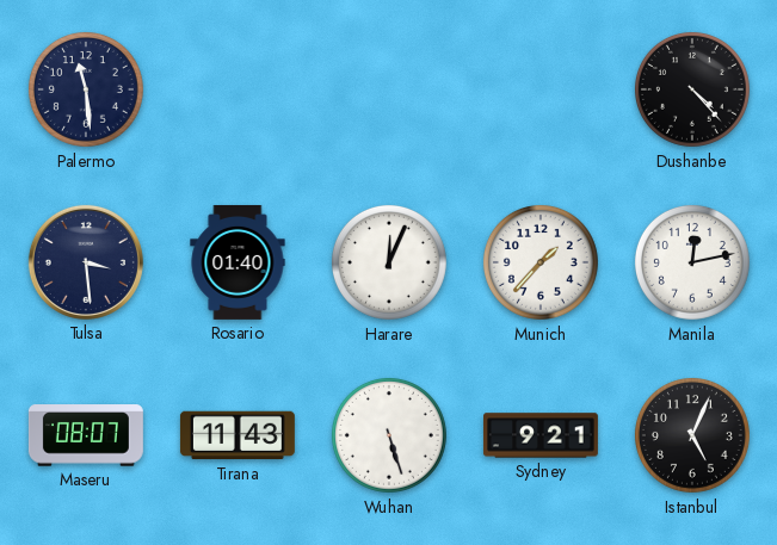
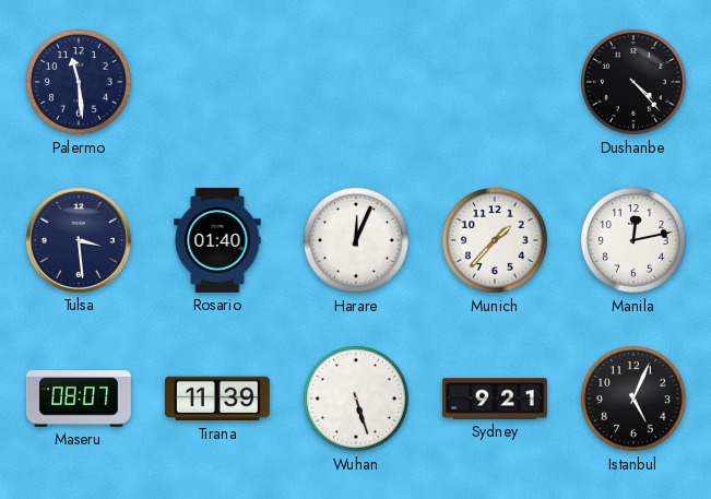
Tirana: 11:43 -> 11:39
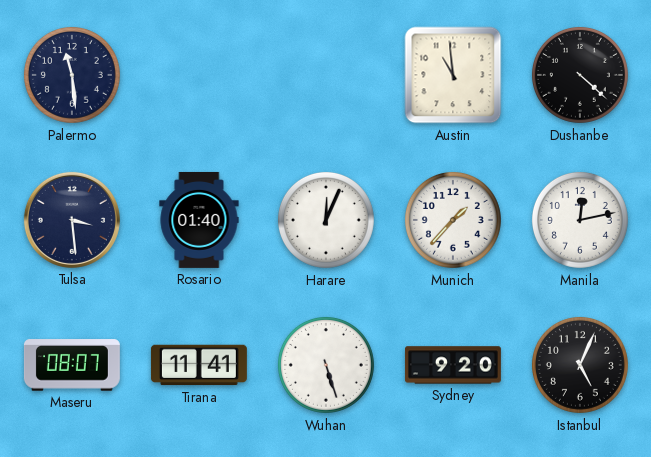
Austin: none -> 10:59
Dushanbe: 4:23 -> 4:22
Tirana: 11:39 -> 11:41
Sydney: 9:21 -> 9:20
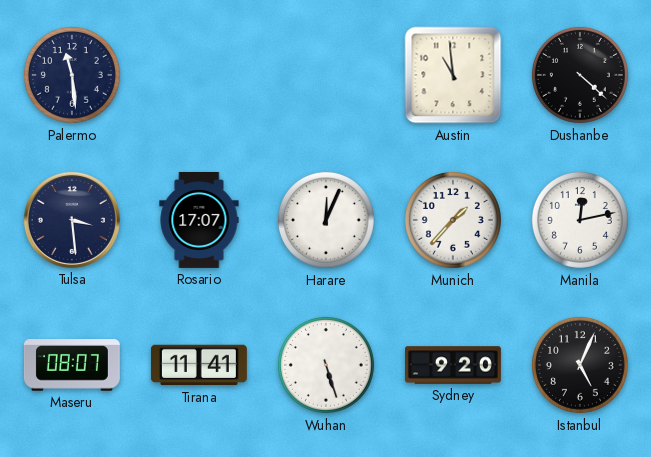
Rosario: 01:40 -> 17:07
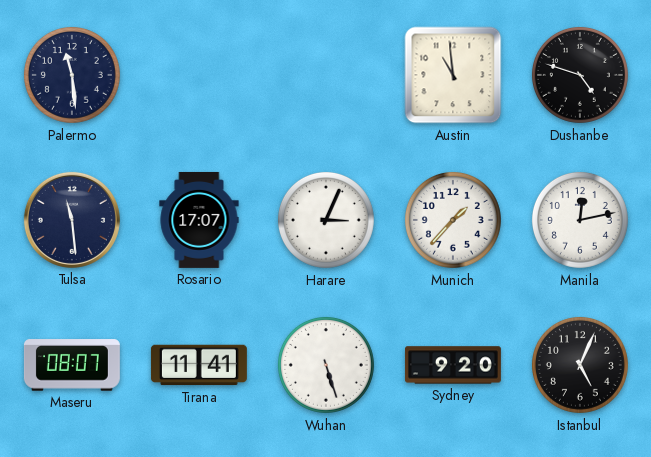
Dushanbe: 4:22 -> 4:48
Tulsa: 3:29 -> 11:29
Harare: 12:04 -> 3:04
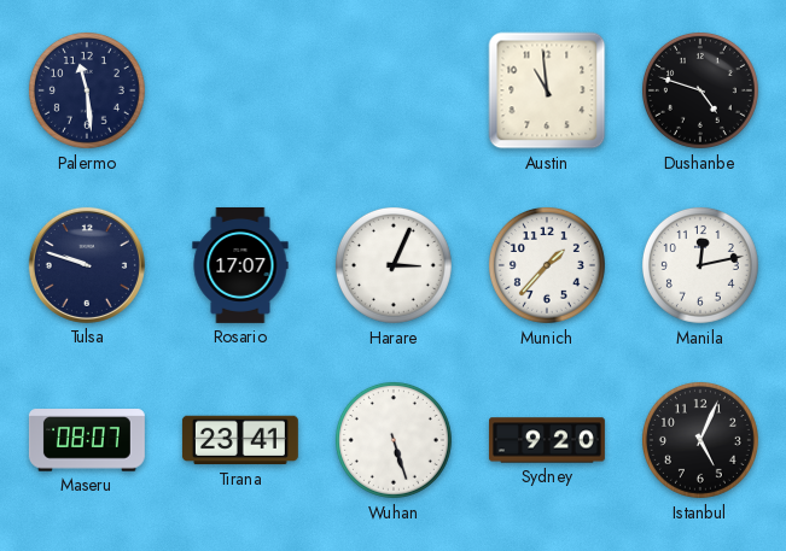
Tulsa: 11:29 -> 9:48
Tirana: 11:41 -> 23:41
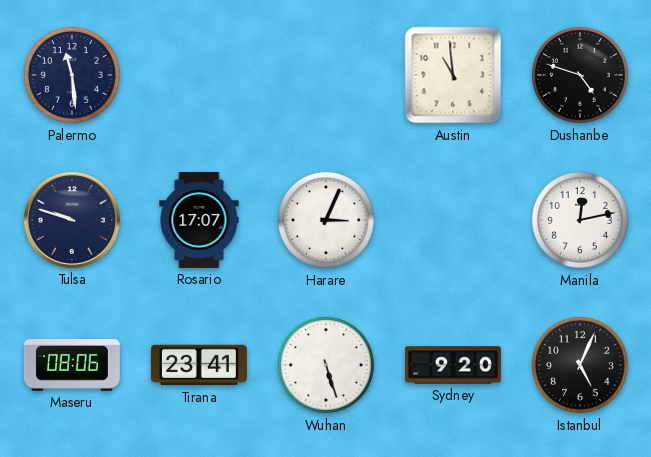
Munich: 1:37 -> none
Maseru: 08:07 -> 08:06
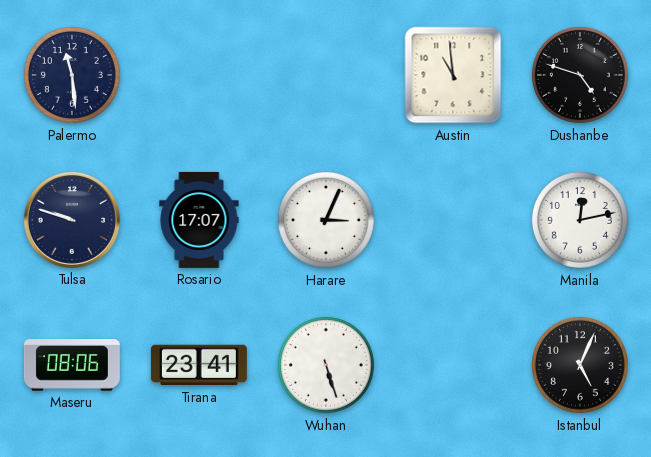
Sydney: 9:20 -> none
